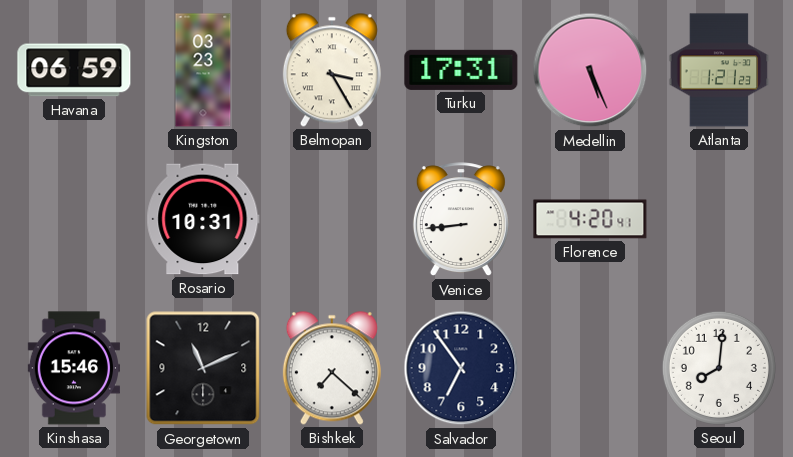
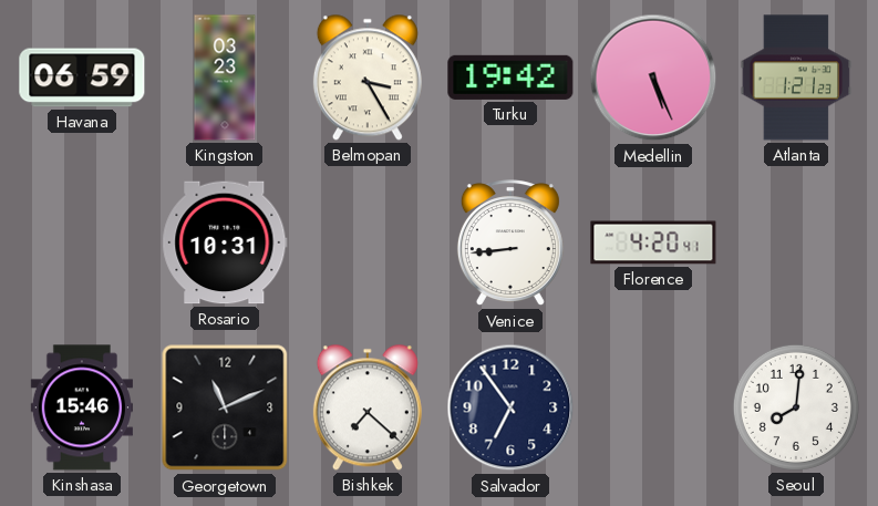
Turku: 17:31 -> 19:42
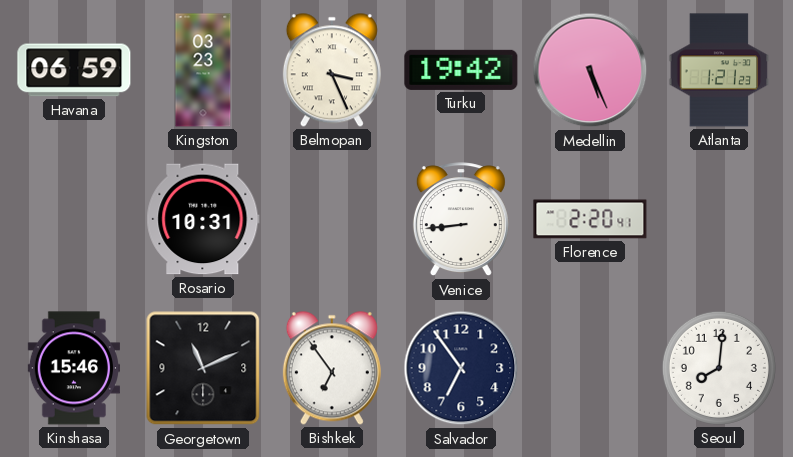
Belmopan: 3:25 -> 3:26
Florence: 4:20 -> 2:20
Bishkek: 7:22 -> 6:54
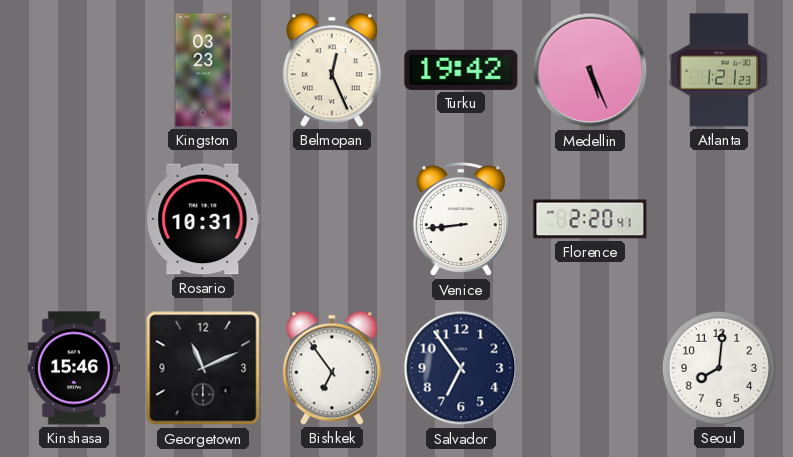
Havana: 06:59 -> none
Belmopan: 3:26 -> 12:26
